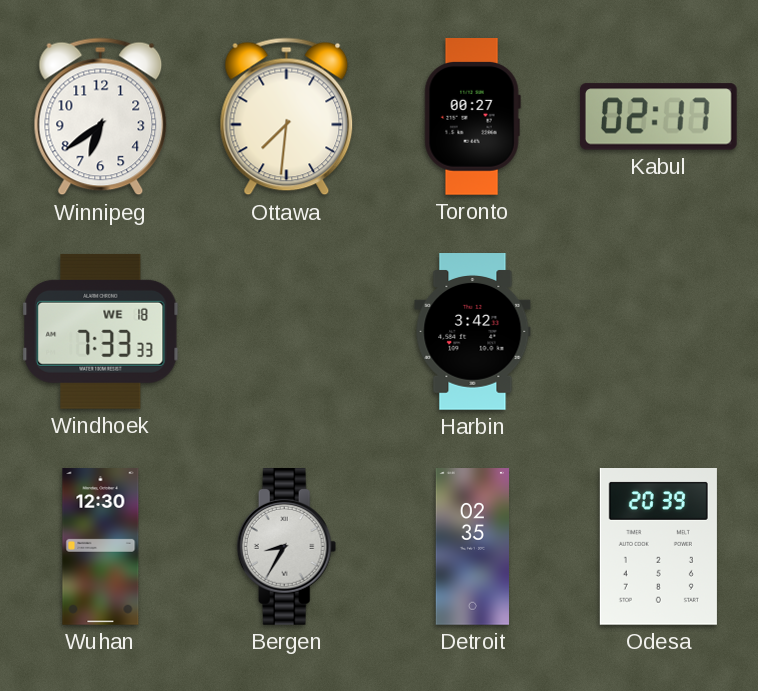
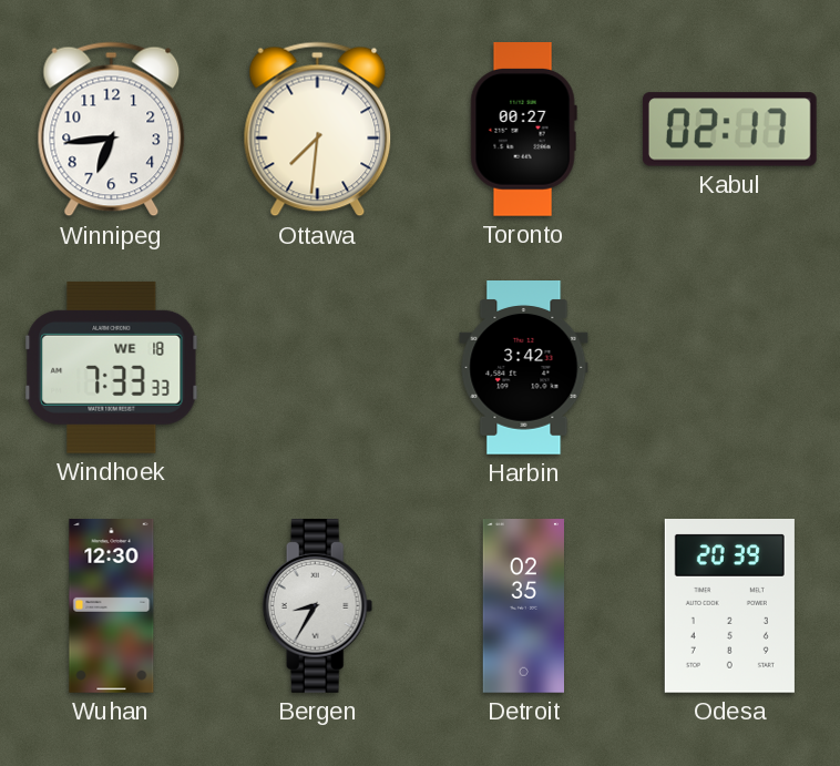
Winnipeg: 6:39 -> 6:44
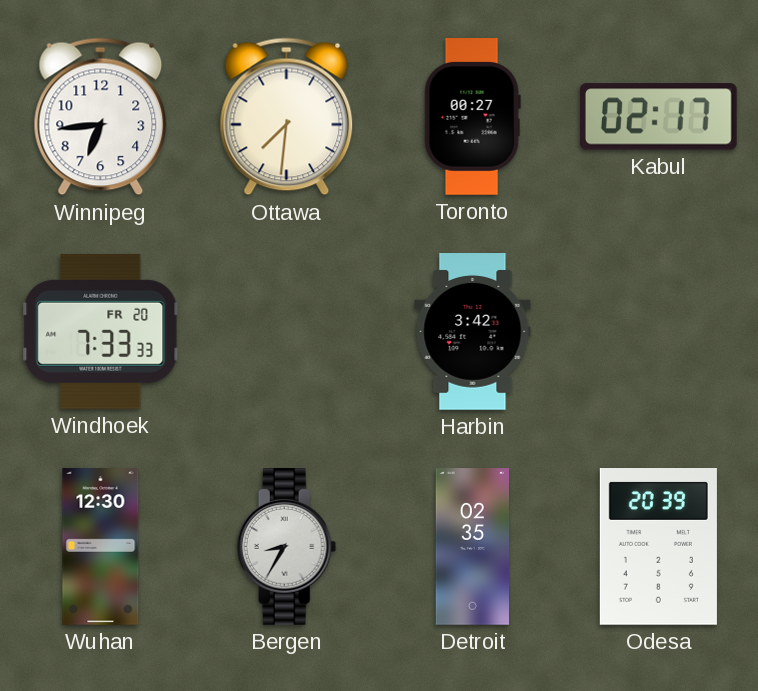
Windhoek date: WE 18 -> FR 20
